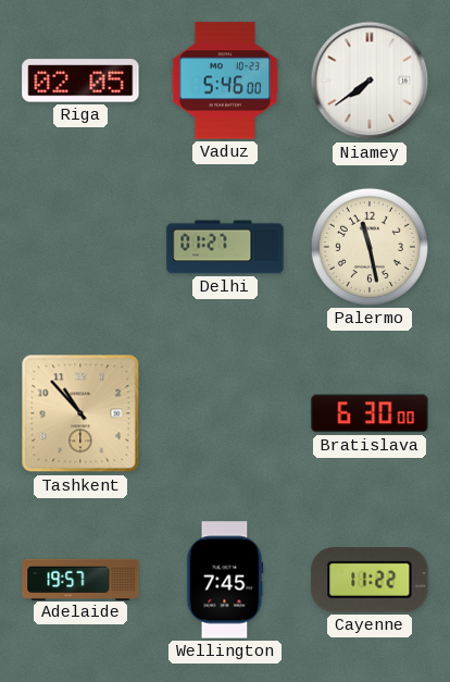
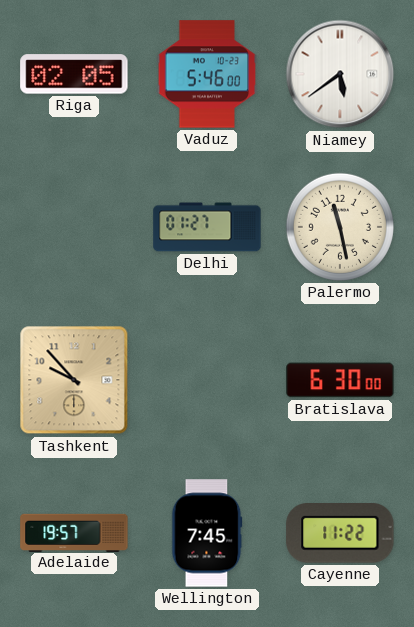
Niamey: 7:39 -> 5:39
Tashkent: 10:53 -> 9:53
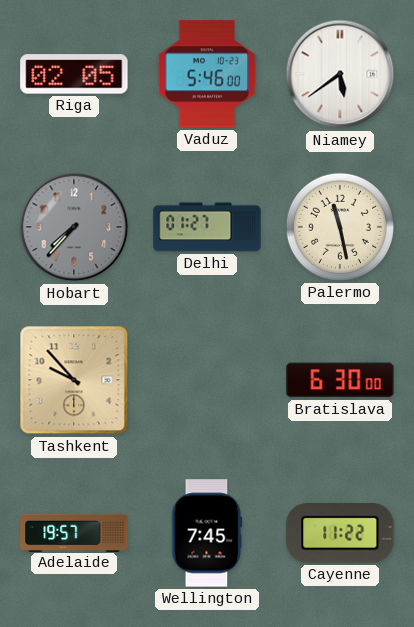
Hobart: none -> 7:37
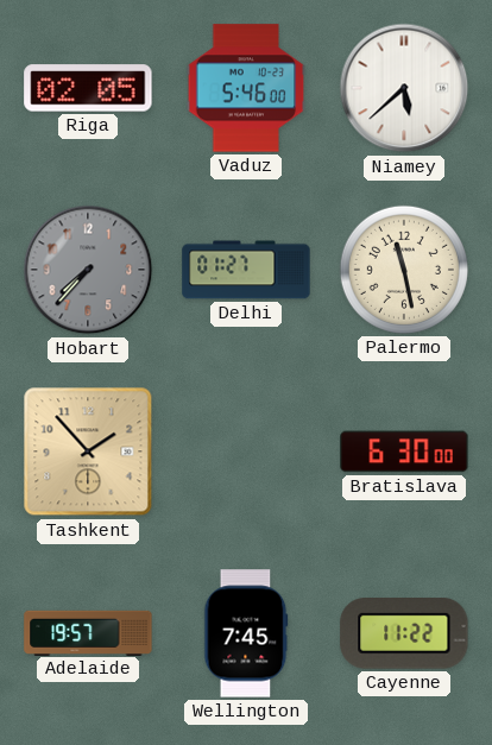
Niamey: 5:39 -> 5:38
Tashkent: 9:53 -> 1:53
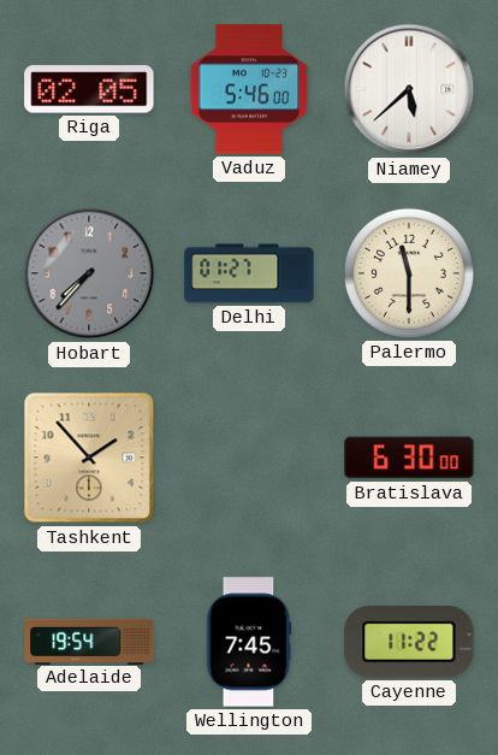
Palermo: 11:28 -> 11:30
Adelaide: 19:57 -> 19:54
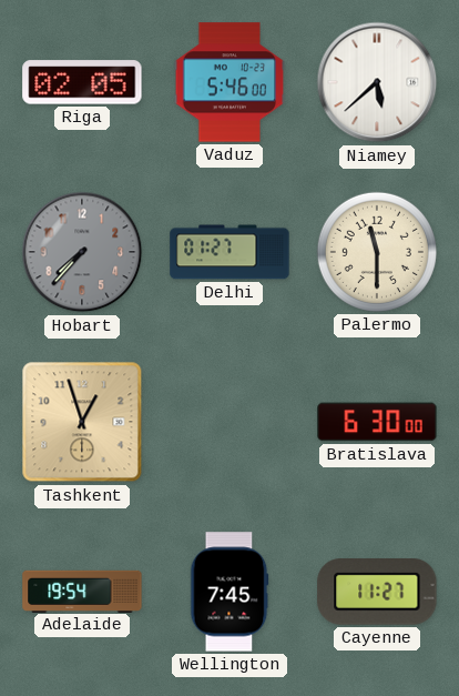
Tashkent: 1:53 -> 12:57
Cayenne: 11:22 -> 11:27
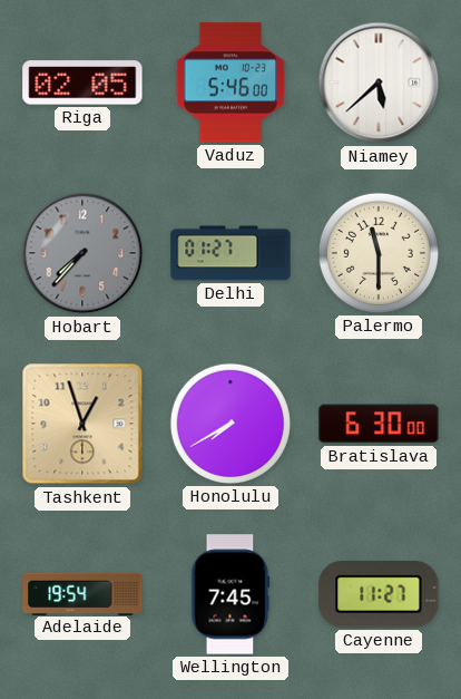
Honolulu: none -> 7:40
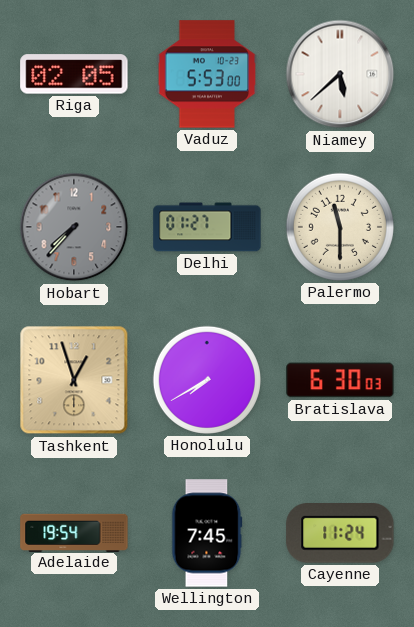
Vaduz: 5:46 -> 5:53
Bratislava: 6:30:00 -> 6:30:03
Cayenne: 11:27 -> 11:24
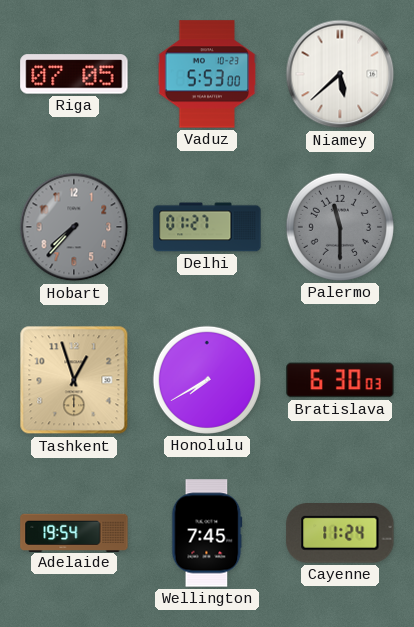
Riga: 02:05 -> 07:05
Palermo dial: cream -> grey
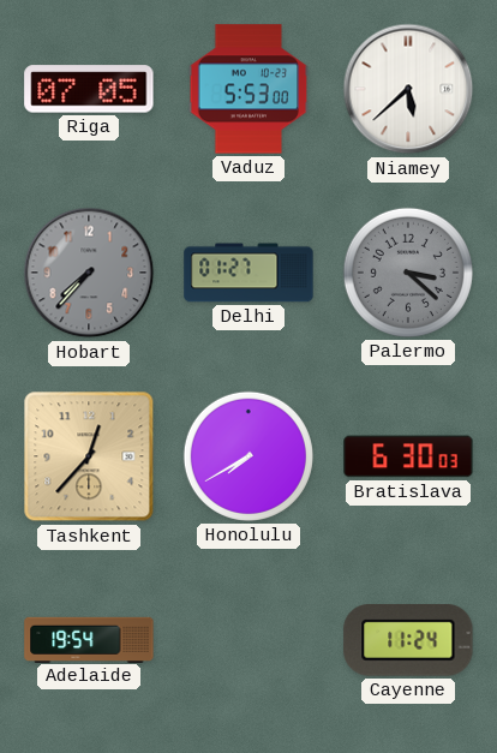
Palermo: 11:30 -> 3:22
Tashkent: 12:57 -> 12:37
Wellington: 7:45 -> none
